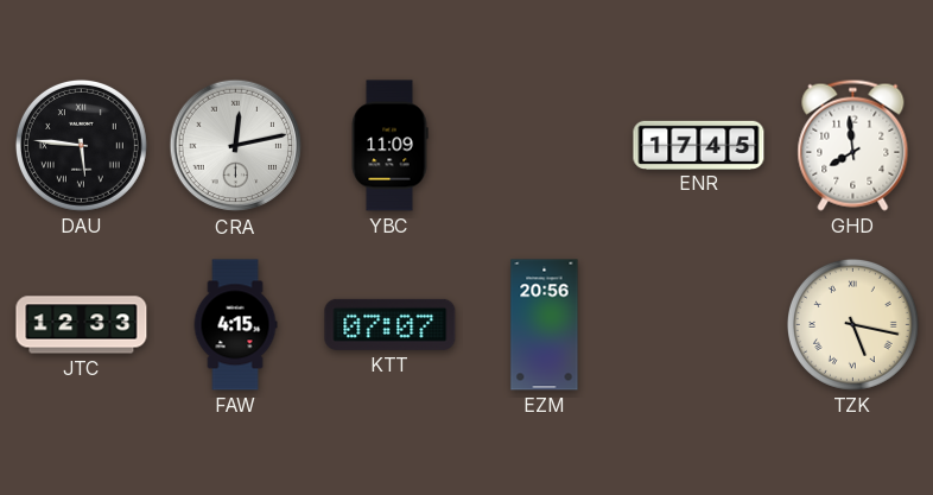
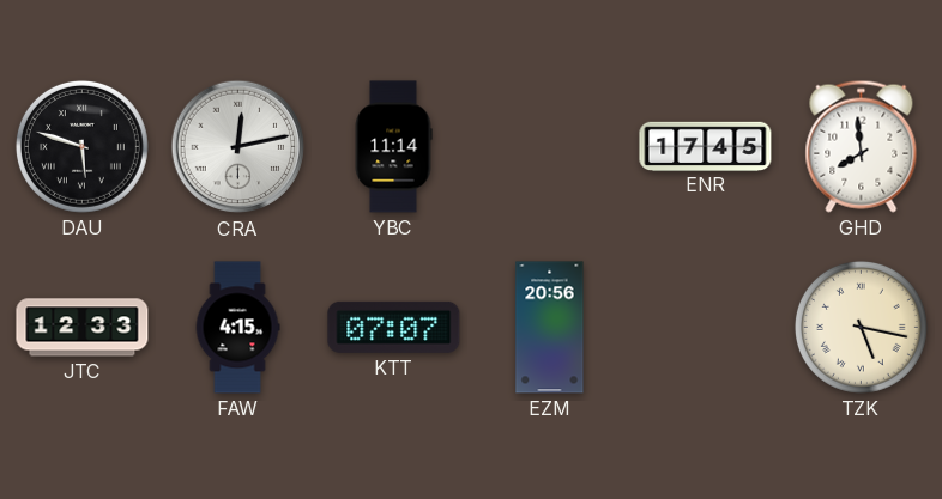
DAU: 5:46 -> 5:48
YBC: 11:09 -> 11:14
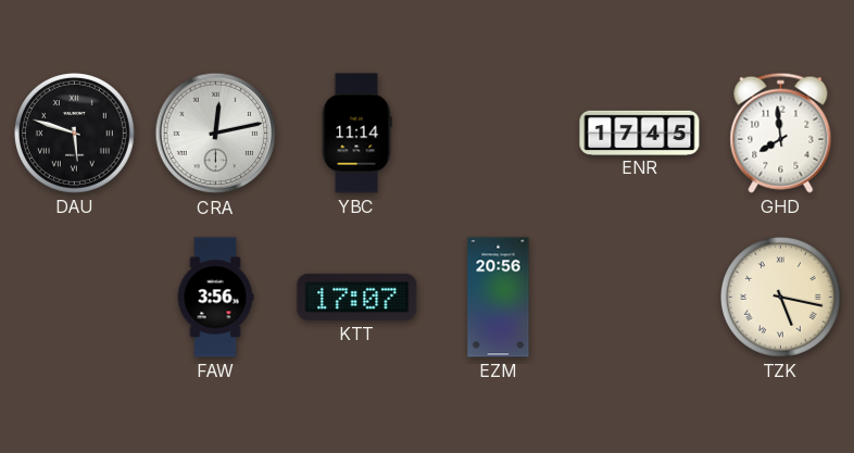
JTC: 12:33 -> none
FAW: 4:15 -> 3:56
KTT: 07:07 -> 17:07
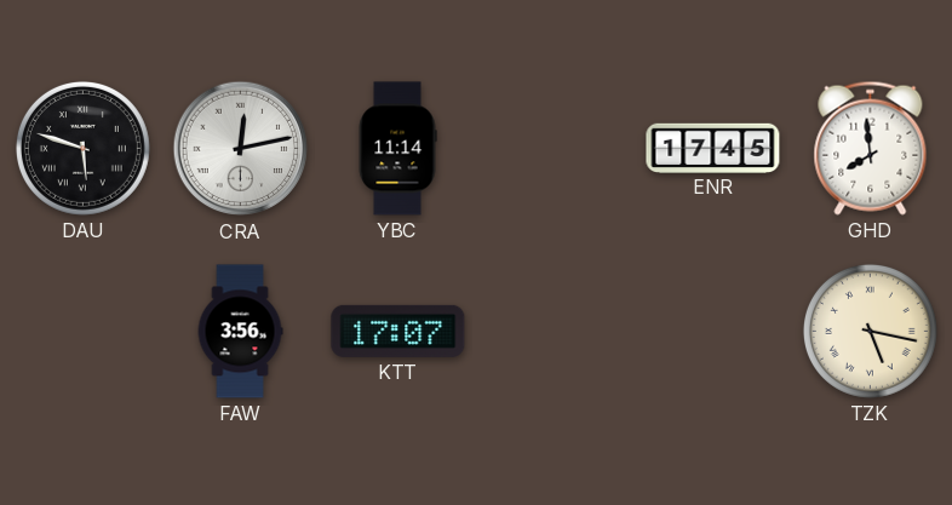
EZM: 20:56 -> none
